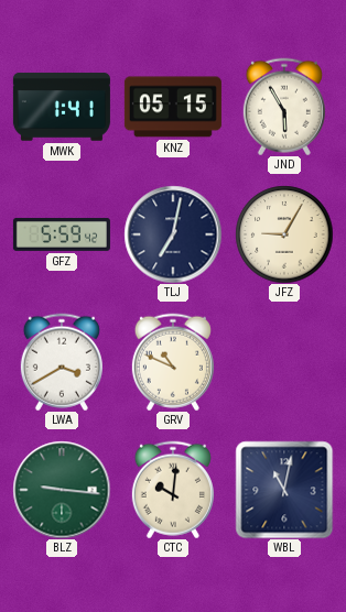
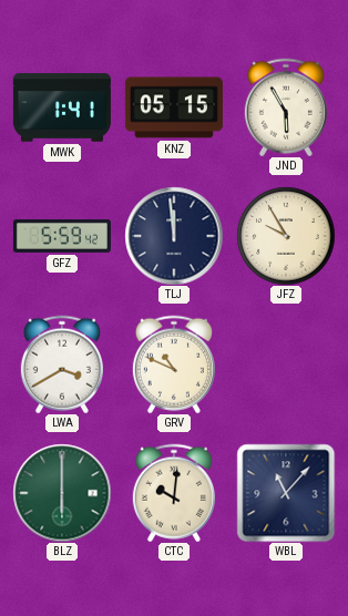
TLJ: 7:02 -> 11:59
JFZ: 9:05 -> 9:55
BLZ: 9:16 -> 6:00
WBL: 11:02 -> 11:07
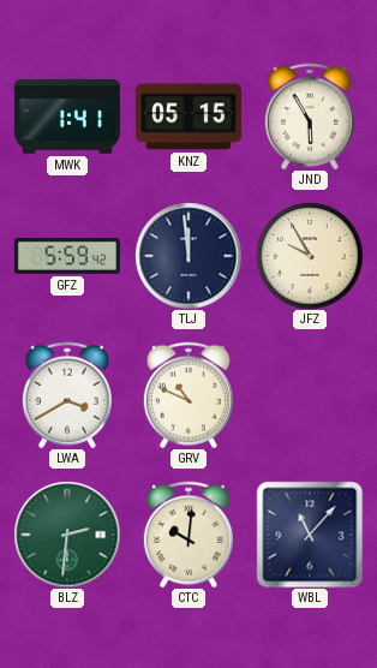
BLZ: 6:00 -> 2:31
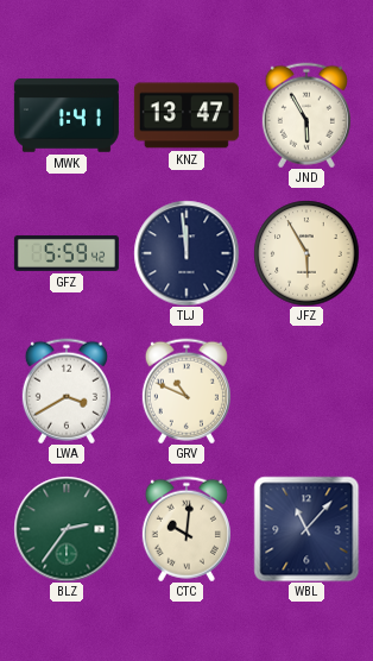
KNZ: 05:15 -> 13:47
JFZ: 9:55 -> 5:55
BLZ: 2:31 -> 2:36
